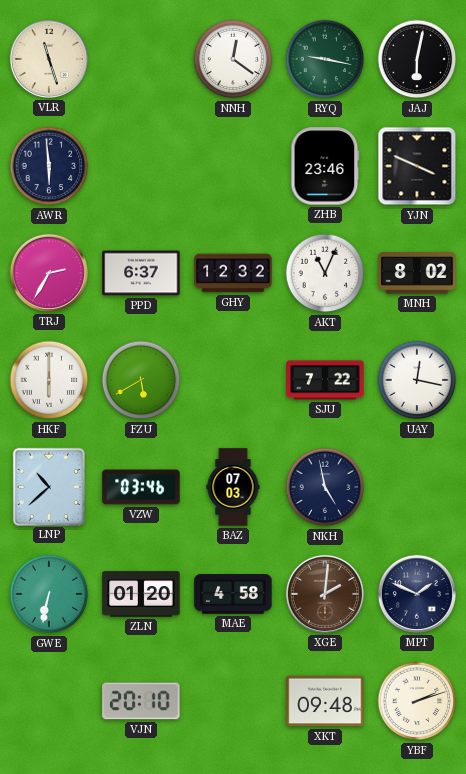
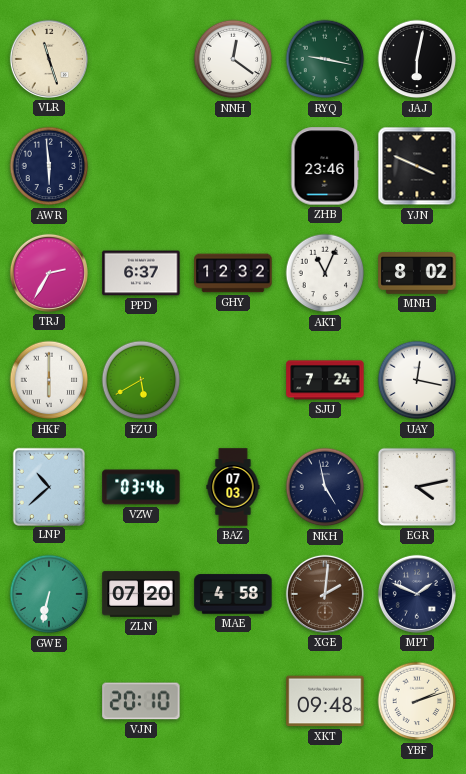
SJU: 7:22 -> 7:24
EGR: none -> 4:13
ZLN: 01:20 -> 07:20
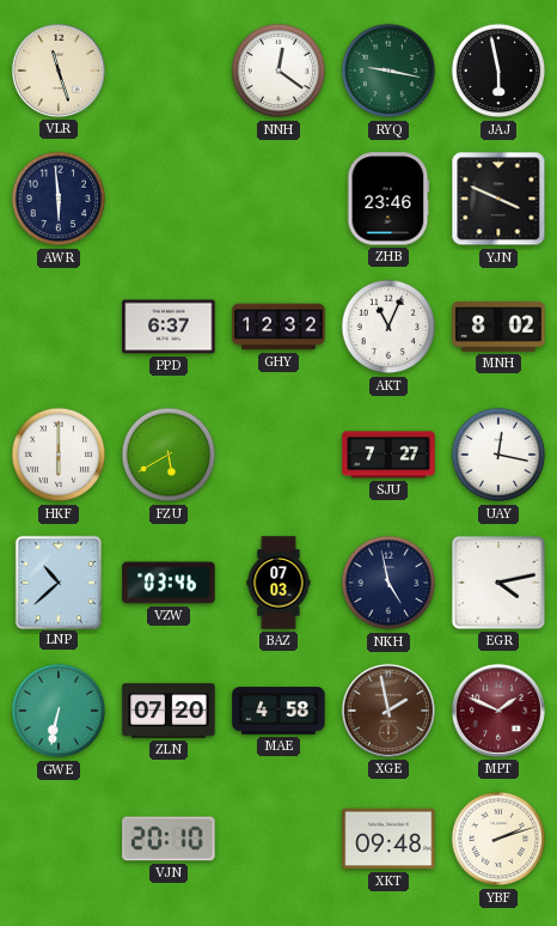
JAJ: 6:02 -> 5:58
TRJ: 2:35 -> none
SJU: 7:24 -> 7:27
XGE: 2:01 -> 1:58
MPT dial: navy -> burgundy
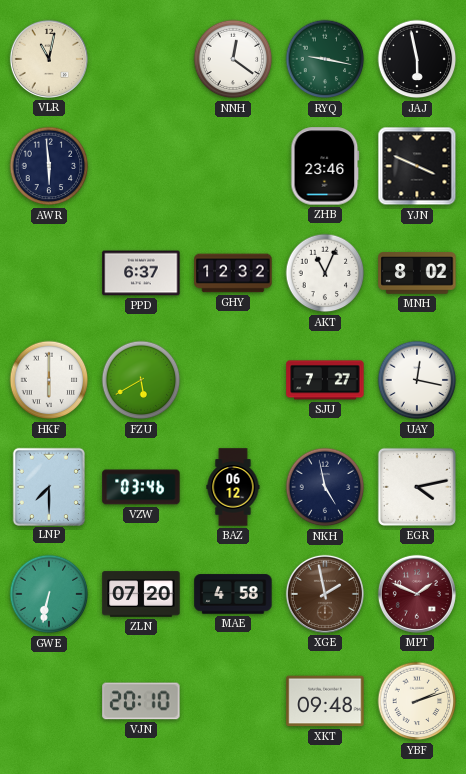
VLR: 11:27 -> 11:02
LNP: 10:38 -> 7:30
BAZ: 07:03 -> 06:12
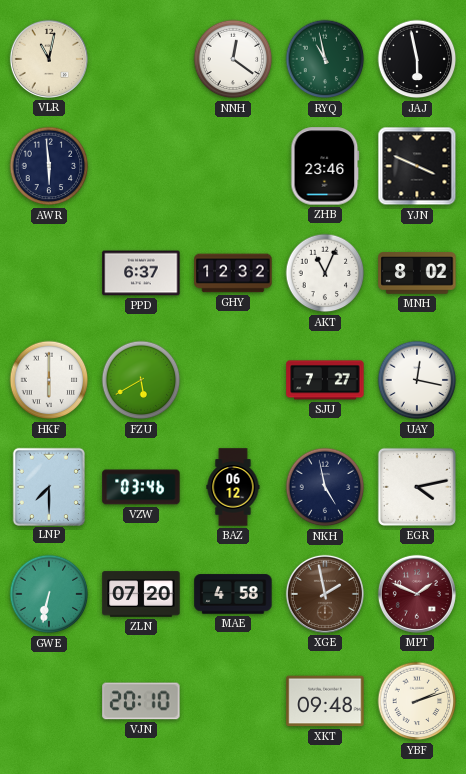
RYQ: 9:17 -> 10:58
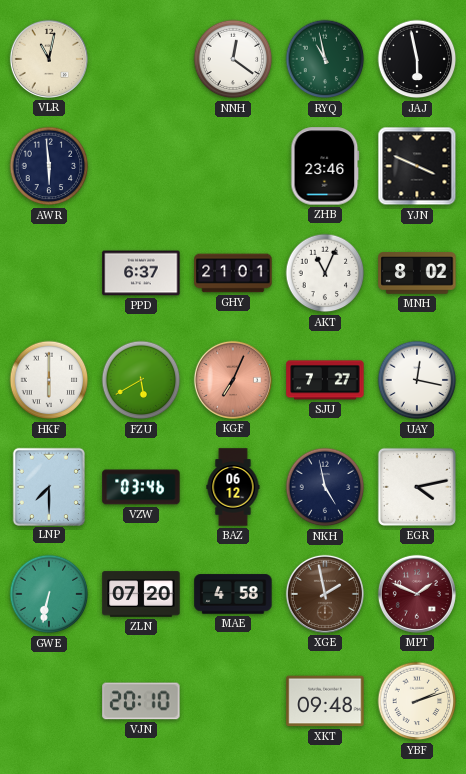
GHY: 12:32 -> 21:01
KGF: none -> 7:04
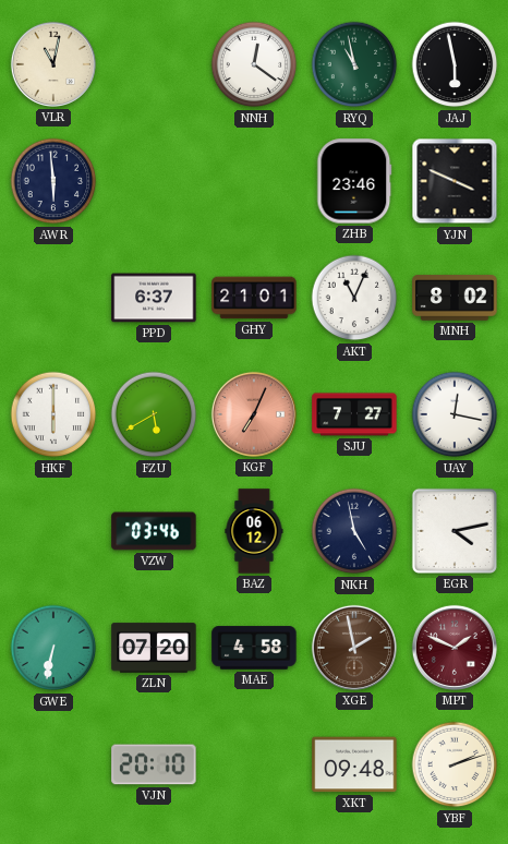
LNP: 7:30 -> none
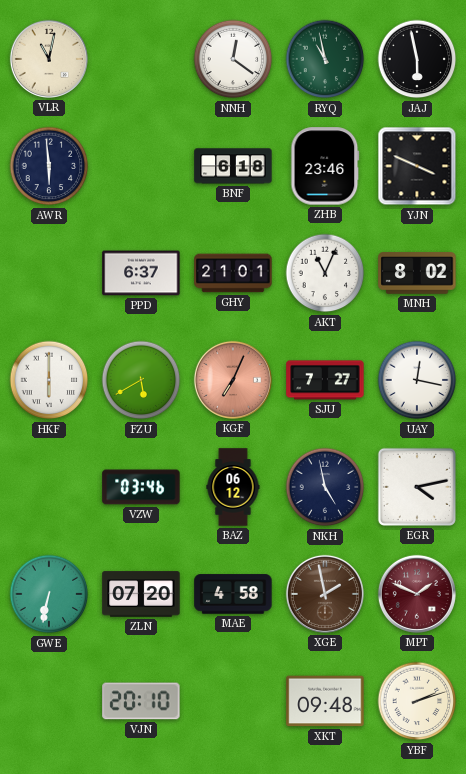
BNF: none -> 6:18
